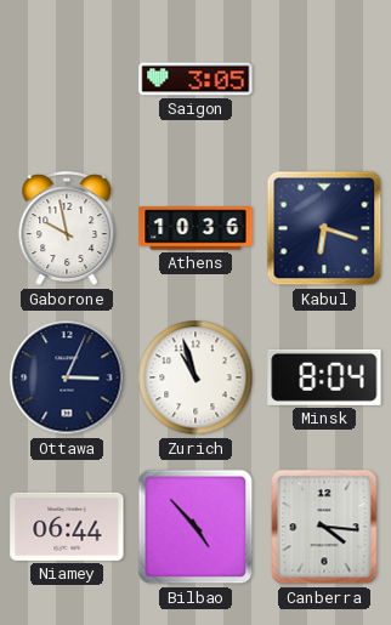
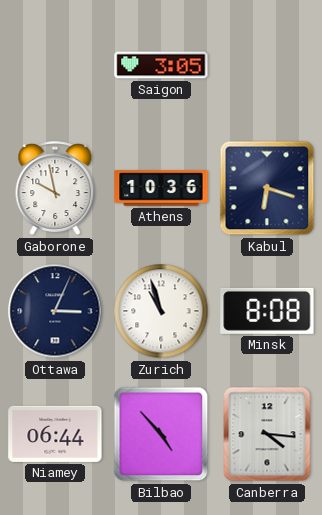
Minsk: 8:04 -> 8:08
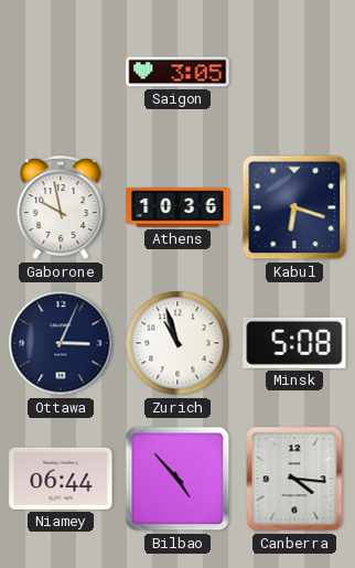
Minsk: 8:08 -> 5:08
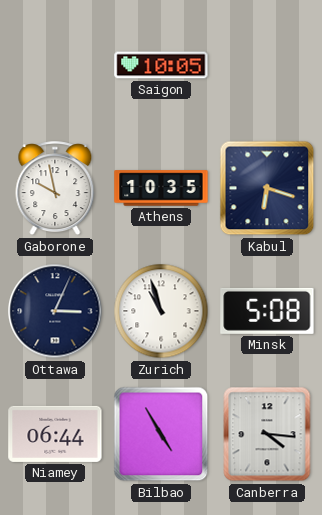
Saigon: 3:05 -> 10:05
Athens: 10:36 -> 10:35
Bilbao: 4:53 -> 4:55
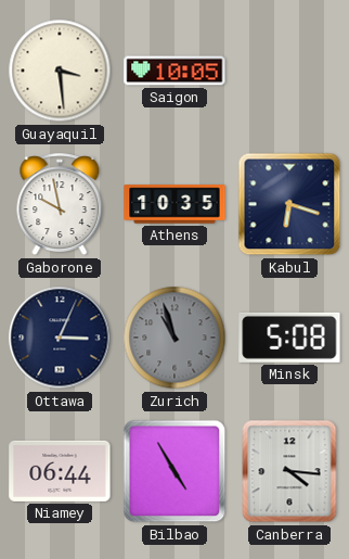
Guayaquil: none -> 3:29
Zurich dial: white -> grey
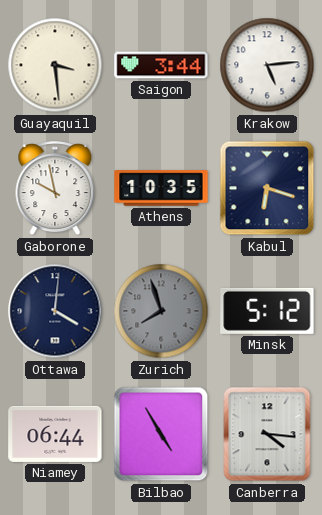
Saigon: 10:05 -> 3:44
Krakow: none -> 5:14
Ottawa: 3:04 -> 4:01
Zurich: 10:57 -> 7:57
Minsk: 5:08 -> 5:12
